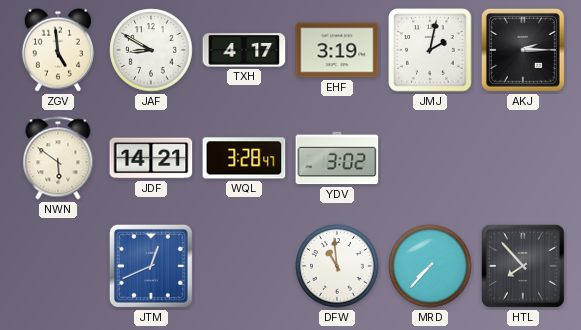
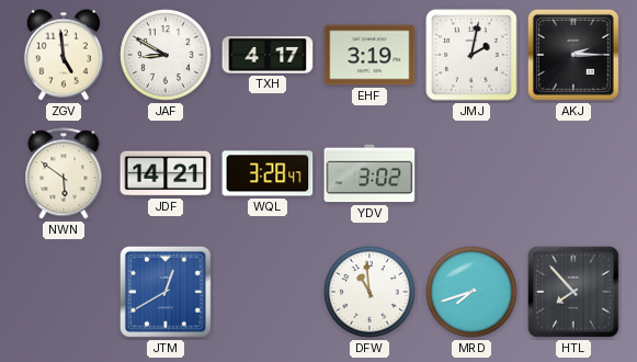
JTM: 12:41 -> 12:40
MRD: 7:37 -> 7:42
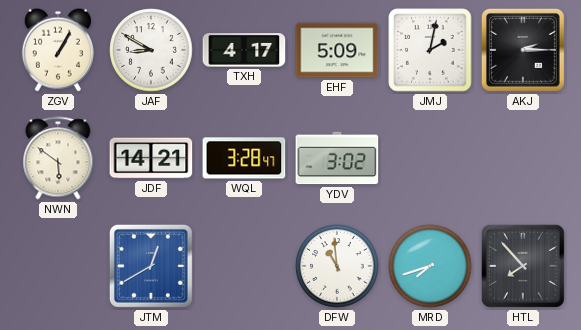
ZGV: 4:59 -> 1:05
EHF: 3:19 -> 5:09
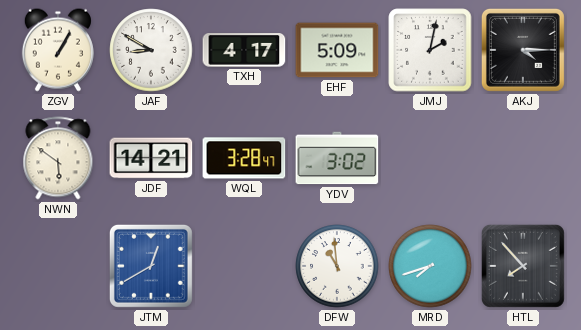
AKJ: 2:15 -> 4:15
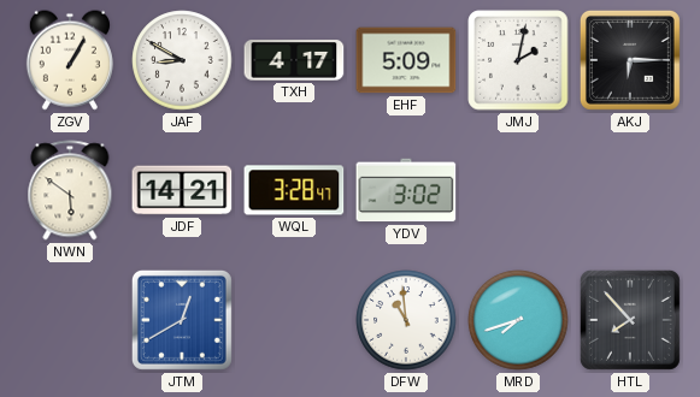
AKJ: 4:15 -> 6:15
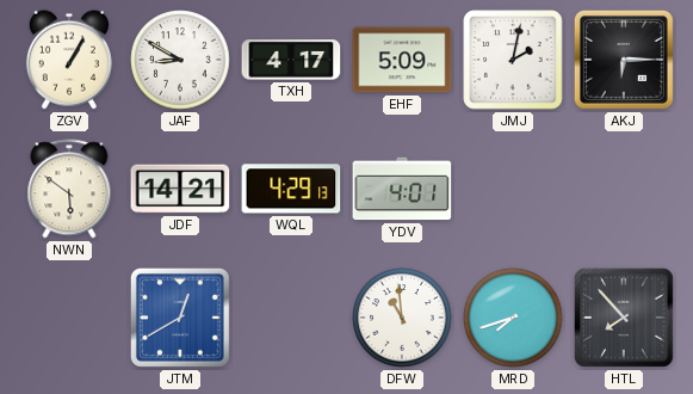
WQL: 3:28 -> 4:29
YDV: 3:02 -> 4:01
